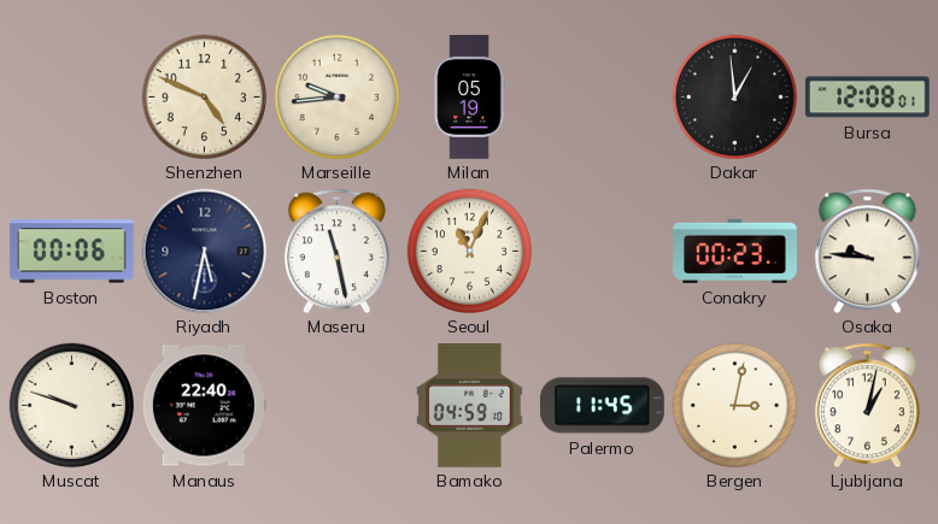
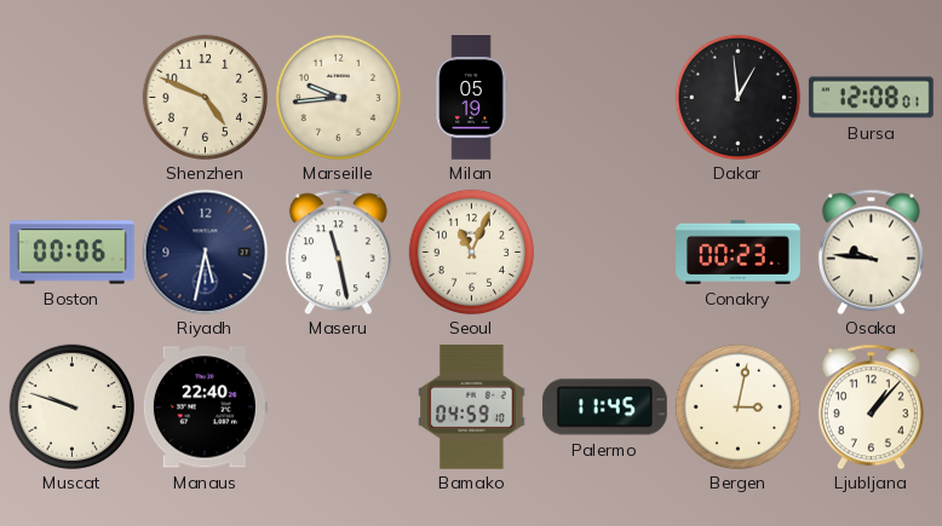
Ljubljana: 1:02 -> 1:07
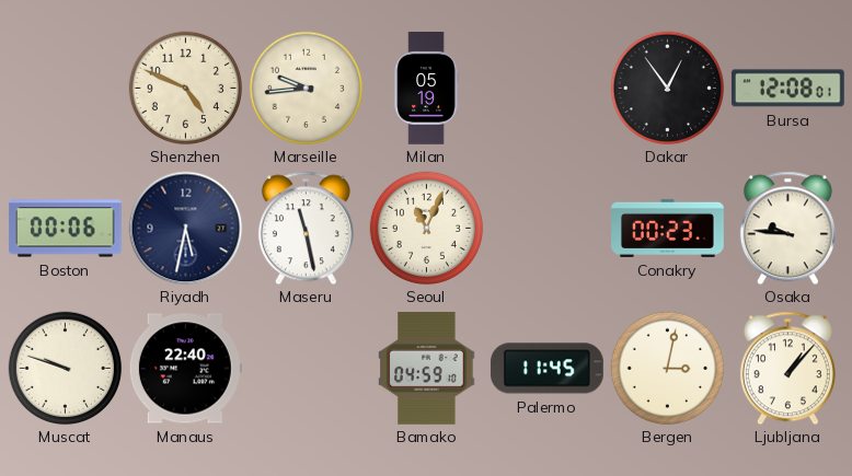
Dakar: 12:59 -> 12:54
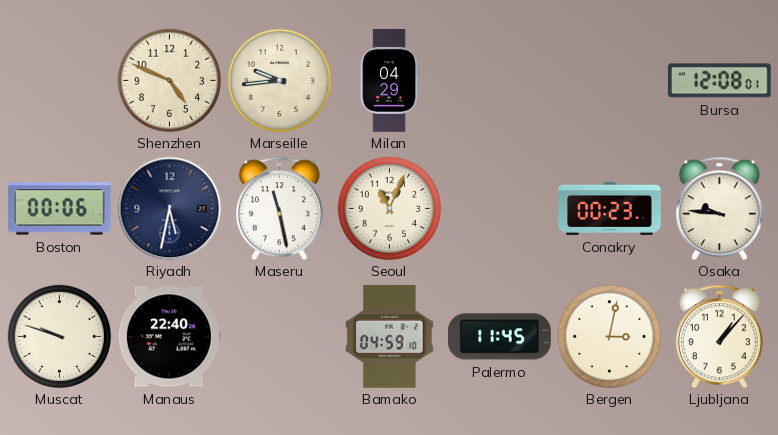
Milan: 05:19 -> 04:29
Dakar: 12:54 -> none
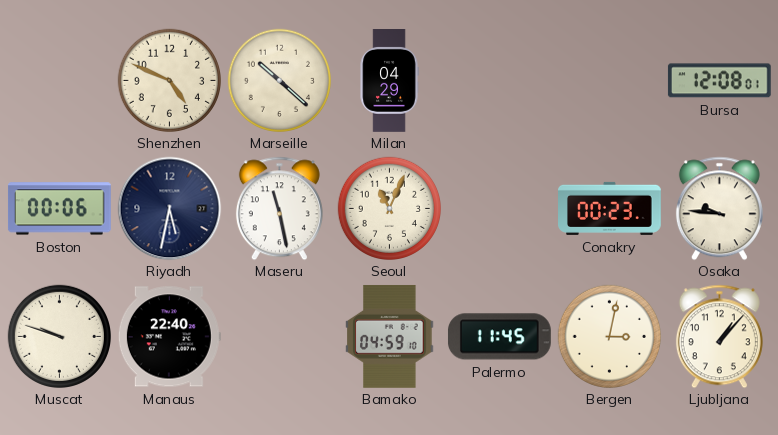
Marseille: 9:44 -> 10:22
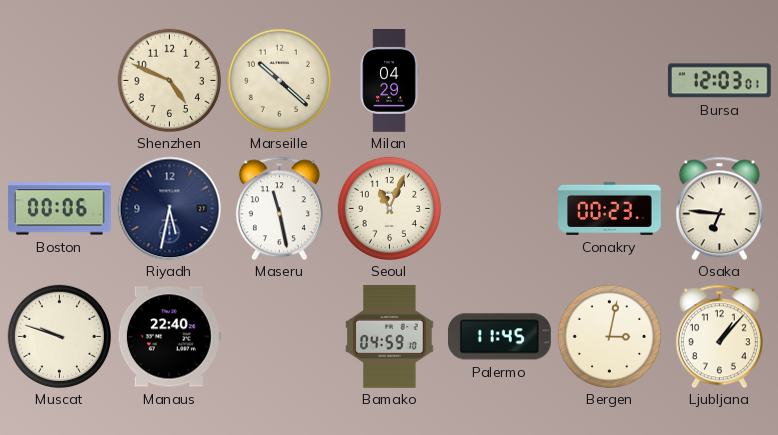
Bursa: 12:08 -> 12:03
Osaka: 9:46 -> 6:46
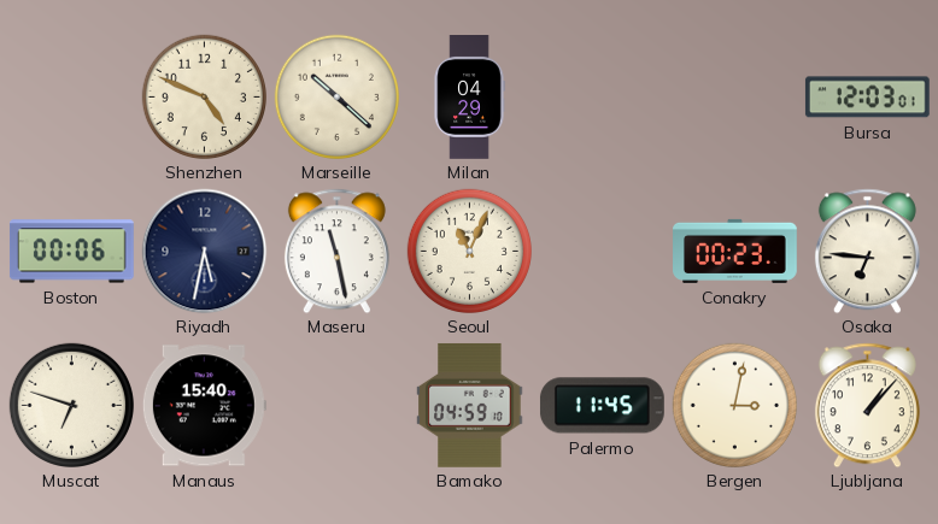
Muscat: 9:48 -> 6:48
Manaus: 22:40 -> 15:40
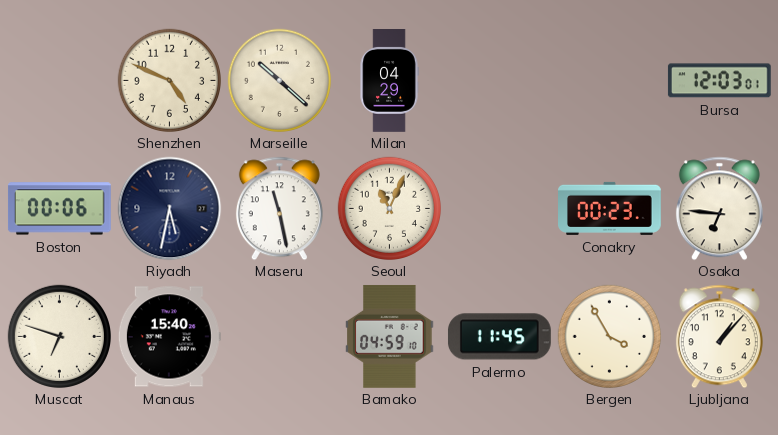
Bergen: 3:02 -> 3:55
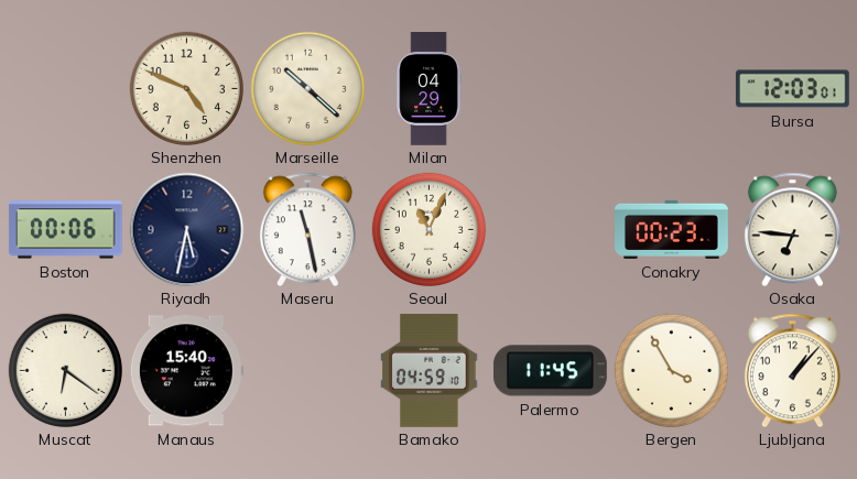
Muscat: 6:48 -> 6:21
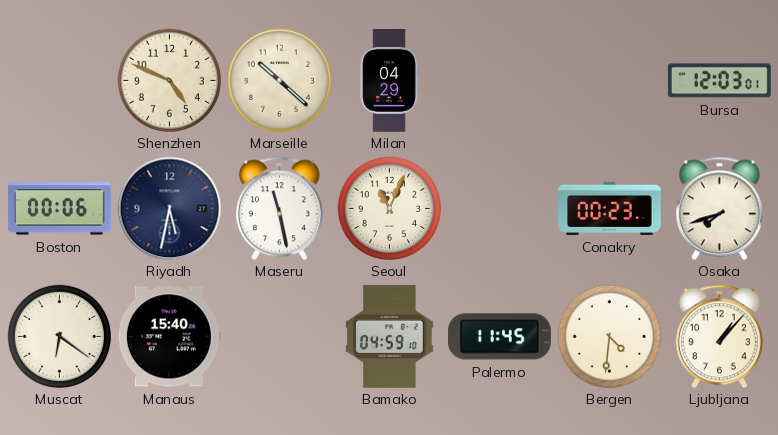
Osaka: 6:46 -> 7:42
Bergen: 3:55 -> 4:31
